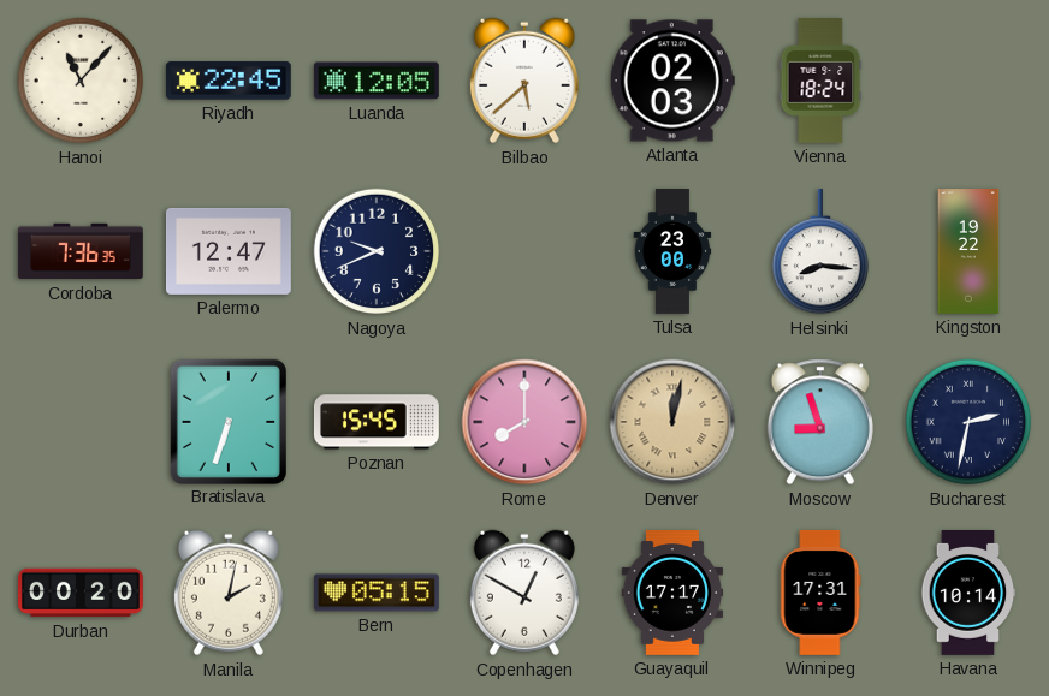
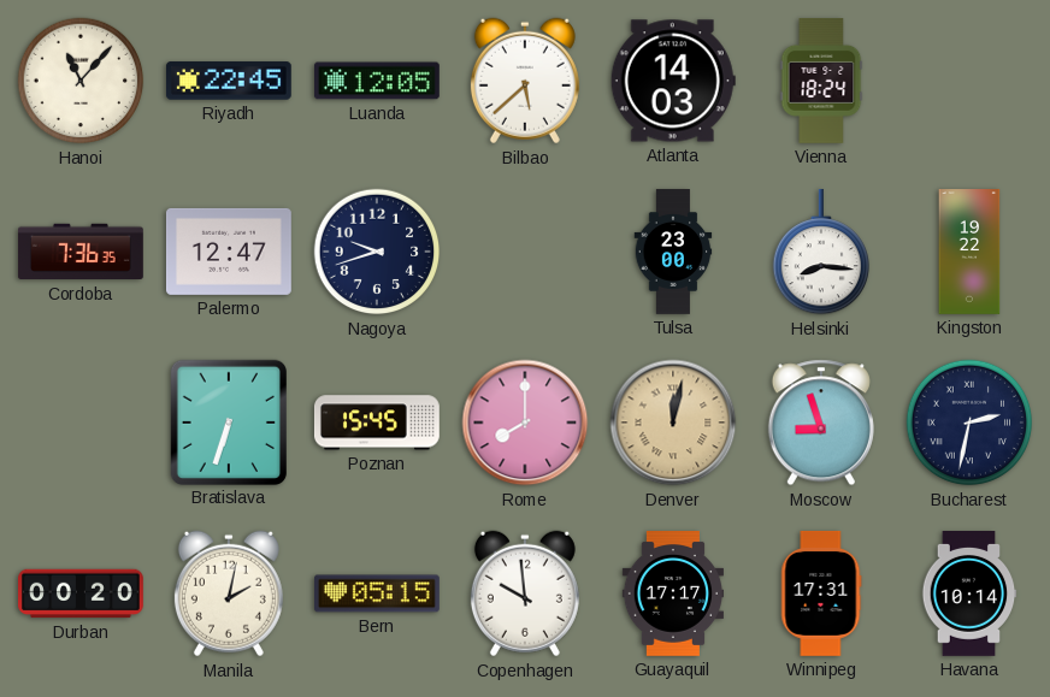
Atlanta: 02:03 -> 14:03
Nagoya: 9:41 -> 9:42
Copenhagen: 12:50 -> 9:59
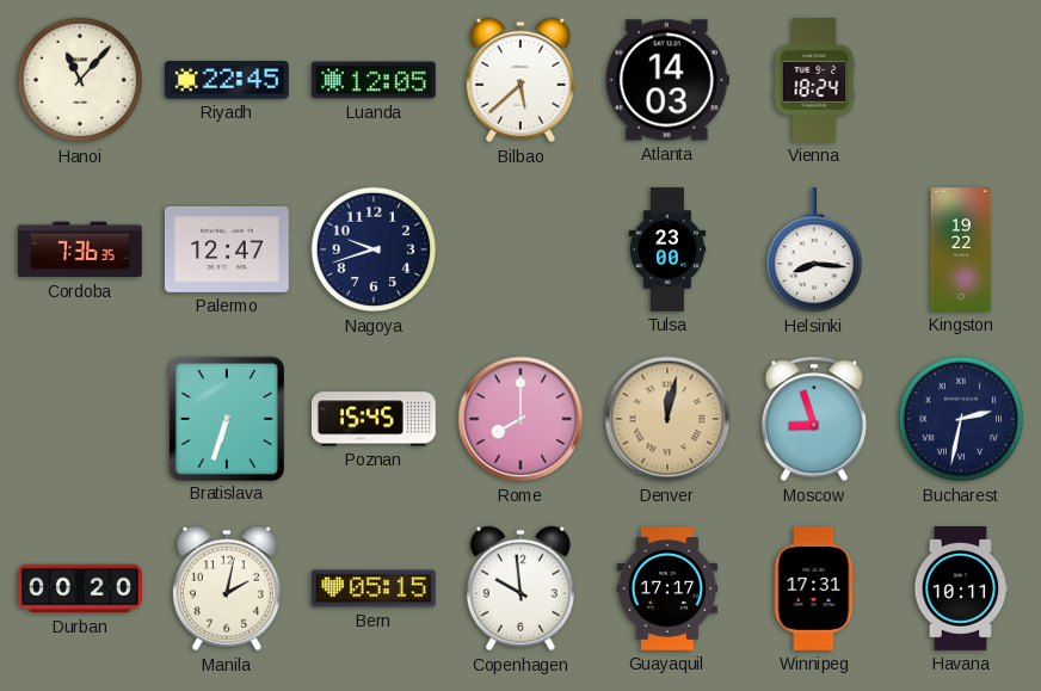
Havana: 10:14 -> 10:11
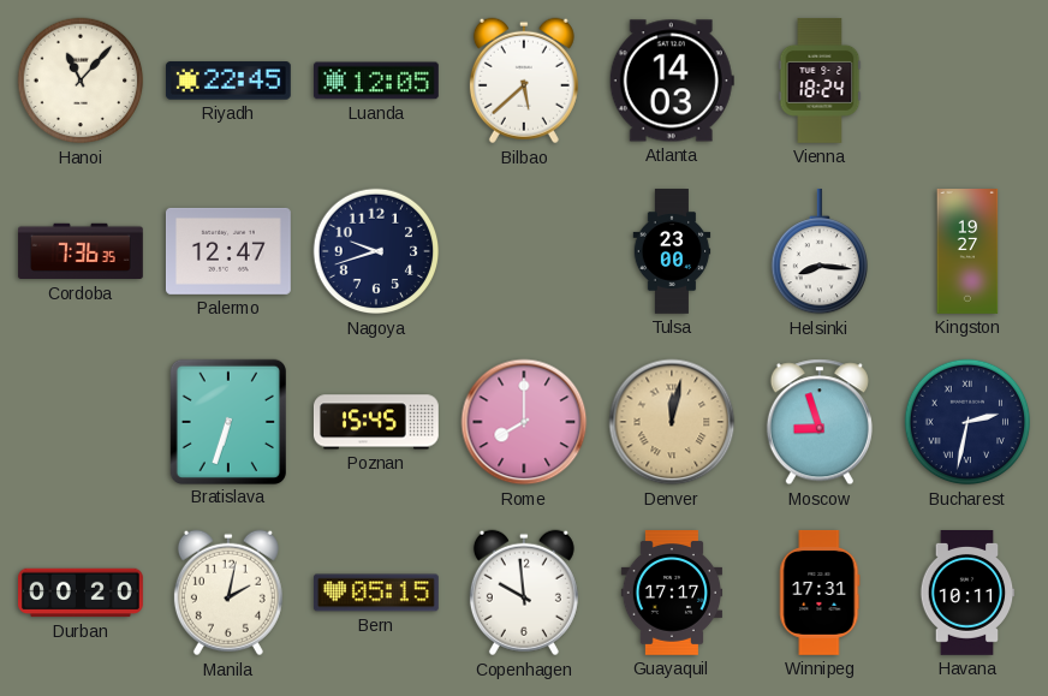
Kingston: 19:22 -> 19:27
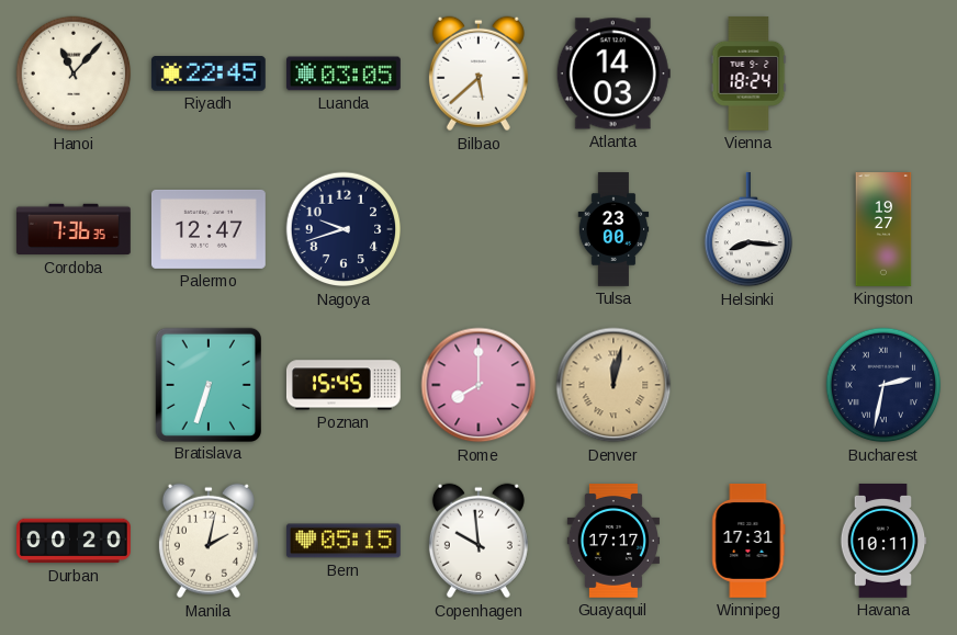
Luanda: 12:05 -> 03:05
Moscow: 8:57 -> none
